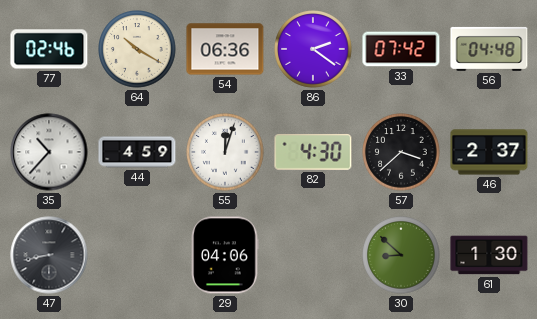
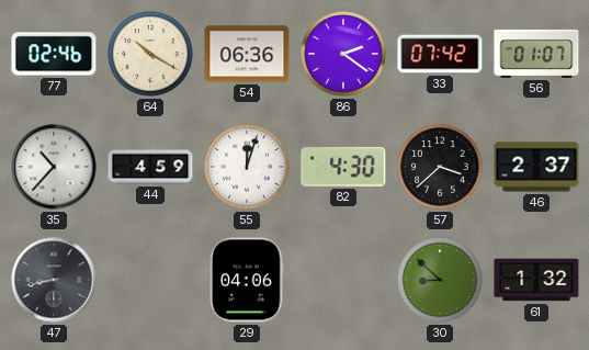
56: 04:48 -> 01:07
61: 1:30 -> 1:32
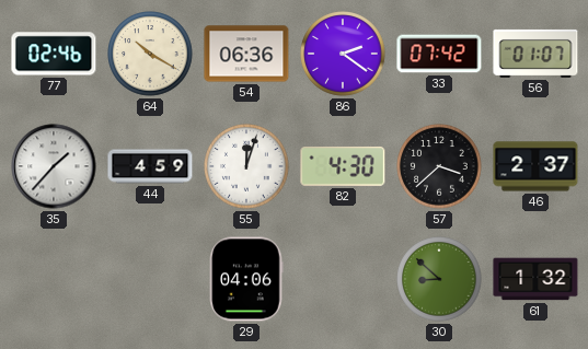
35: 10:37 -> 1:37
47: 8:43 -> none
